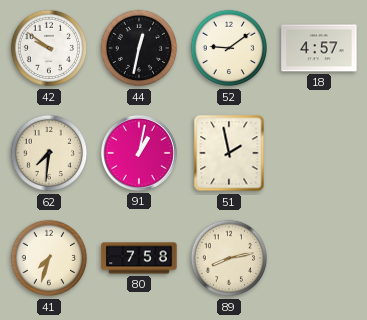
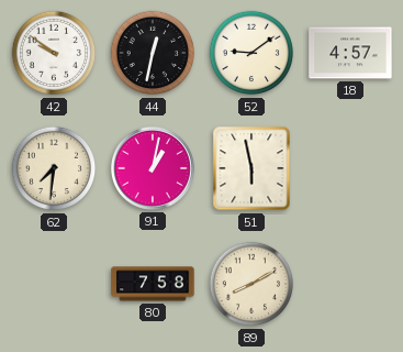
51: 1:58 -> 5:58
41: 7:33 -> none
89: 8:13 -> 8:10
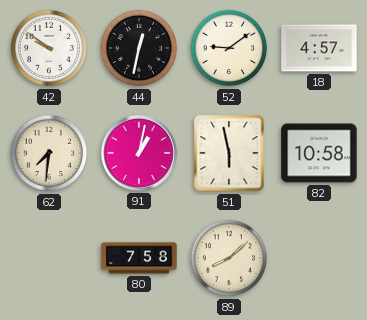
82: none -> 10:58
89: 8:10 -> 8:08
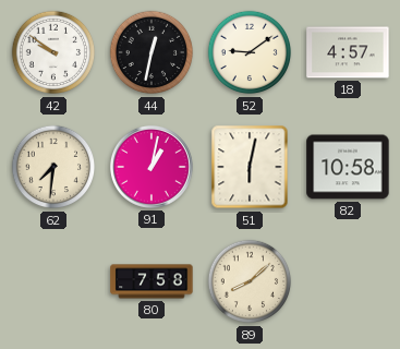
51: 5:58 -> 6:02
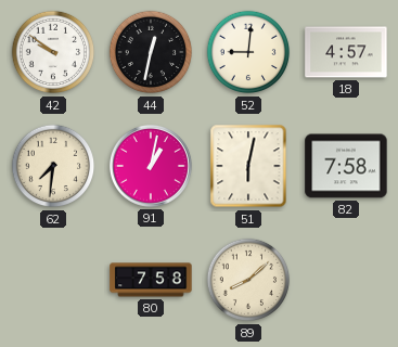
52: 9:09 -> 9:01
82: 10:58 -> 7:58
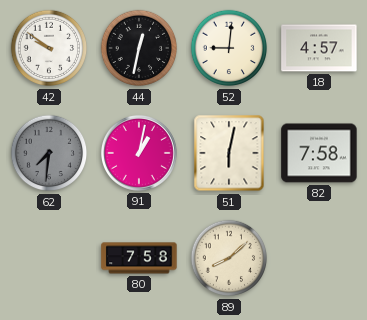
62 dial: cream -> grey
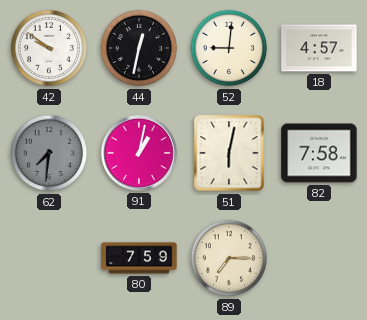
80: 7:58 -> 7:59
89: 8:08 -> 7:15
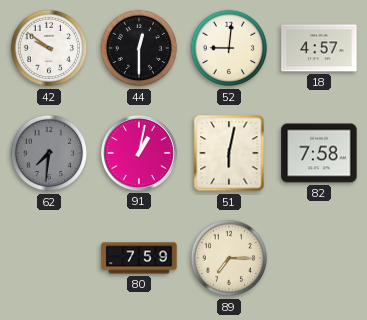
44: 12:32 -> 12:30
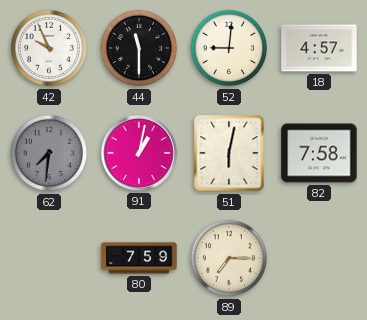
42: 9:51 -> 9:56
44: 12:30 -> 11:30
